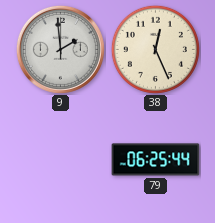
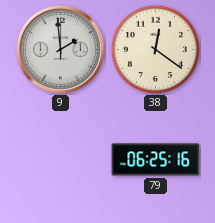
38: 12:26 -> 12:21
79: 06:25:44 -> 06:25:16
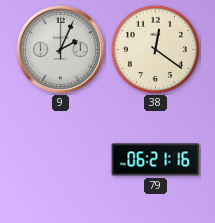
9: 1:59 -> 2:04
79: 06:25 -> 06:21
